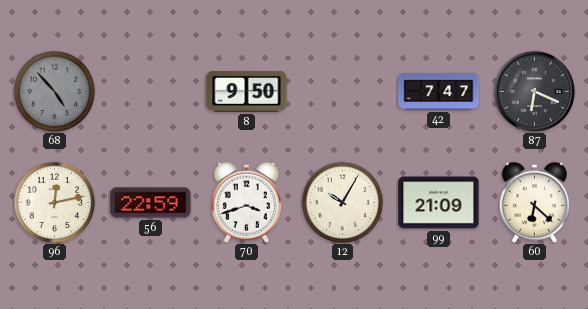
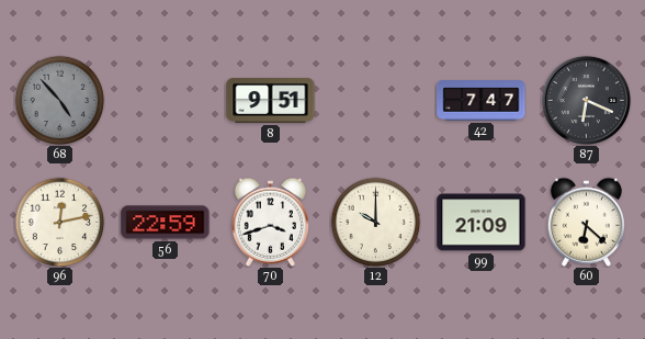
8: 9:50 -> 9:51
12: 10:05 -> 10:00
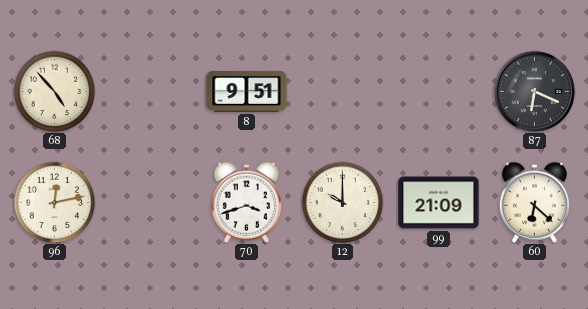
68 dial: grey -> cream
42: 7:47 -> none
56: 22:59 -> none
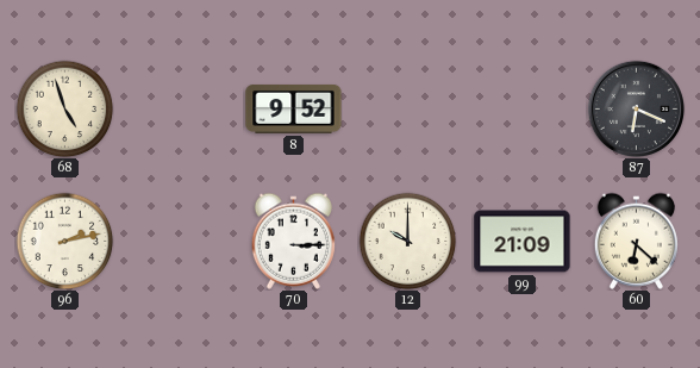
68: 4:53 -> 4:57
8: 9:51 -> 9:52
96: 12:13 -> 2:13
70: 3:42 -> 3:15
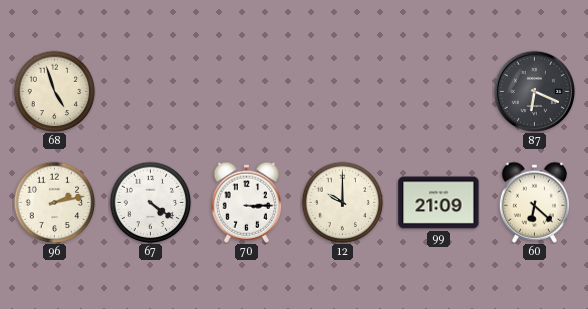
8: 9:52 -> none
67: none -> 4:21
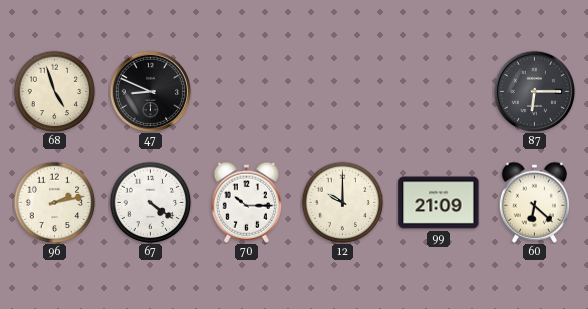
47: none -> 8:49
87: 6:19 -> 6:15
70: 3:15 -> 10:15
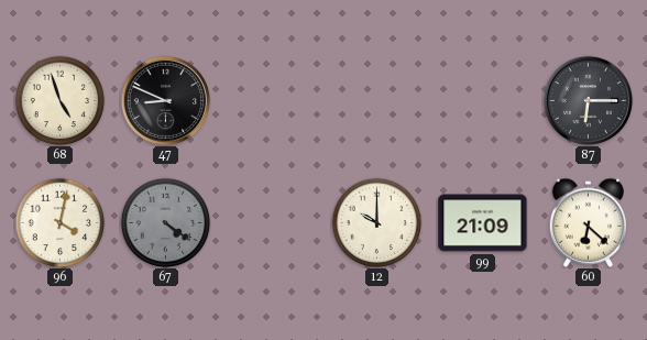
96: 2:13 -> 4:02
67 dial: white -> grey
70: 10:15 -> none
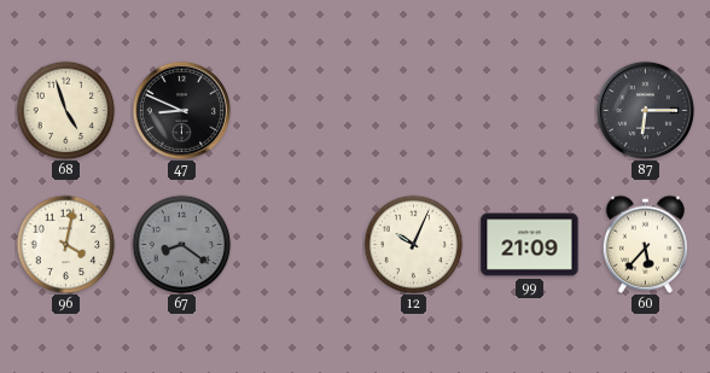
67: 4:21 -> 8:21
12: 10:00 -> 10:04
60: 6:22 -> 5:37
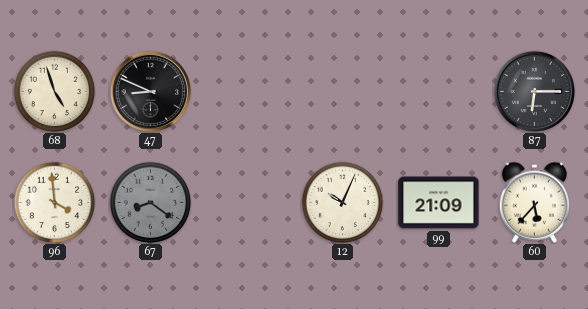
96: 4:02 -> 3:59
